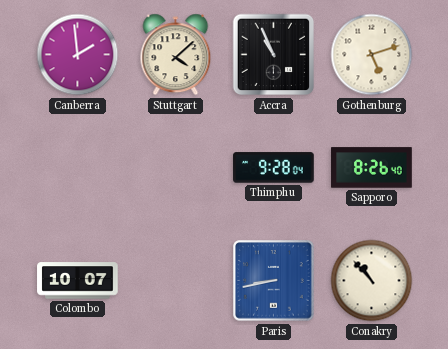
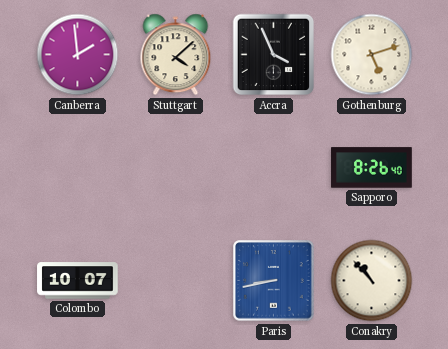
Accra: 10:56 -> 3:56
Thimphu: 9:28 -> none
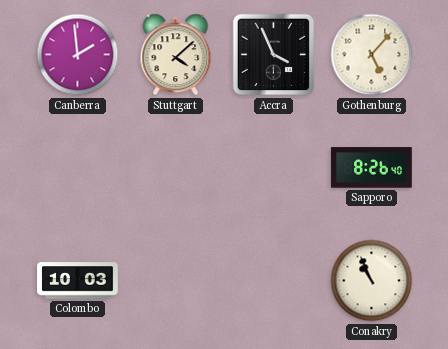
Gothenburg: 5:12 -> 5:07
Colombo: 10:07 -> 10:03
Paris: 8:43 -> none
Conakry: 10:53 -> 10:56
